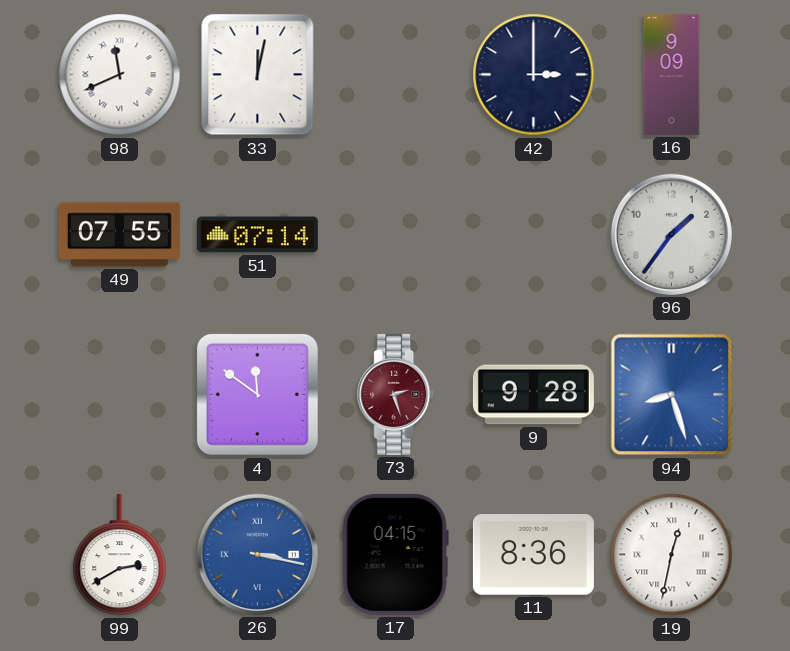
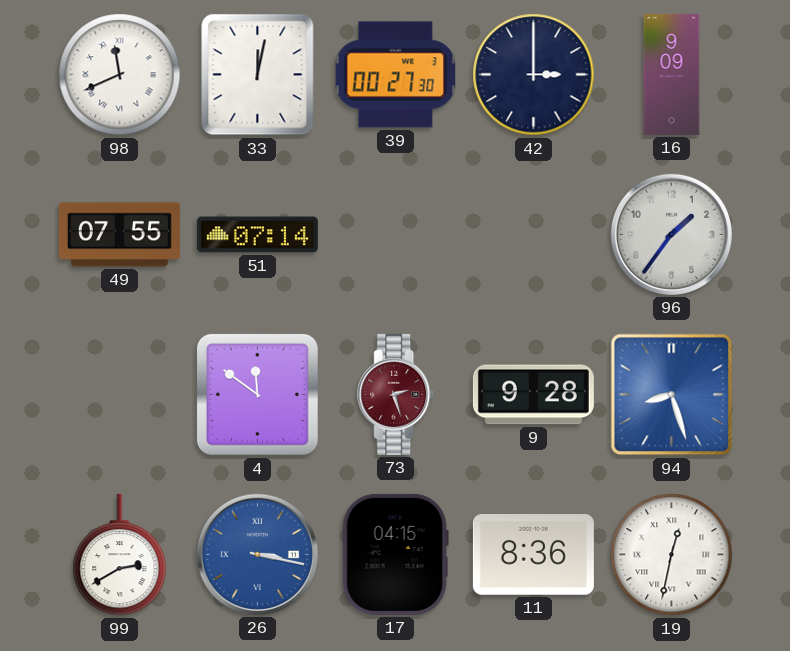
39: none -> 00:27
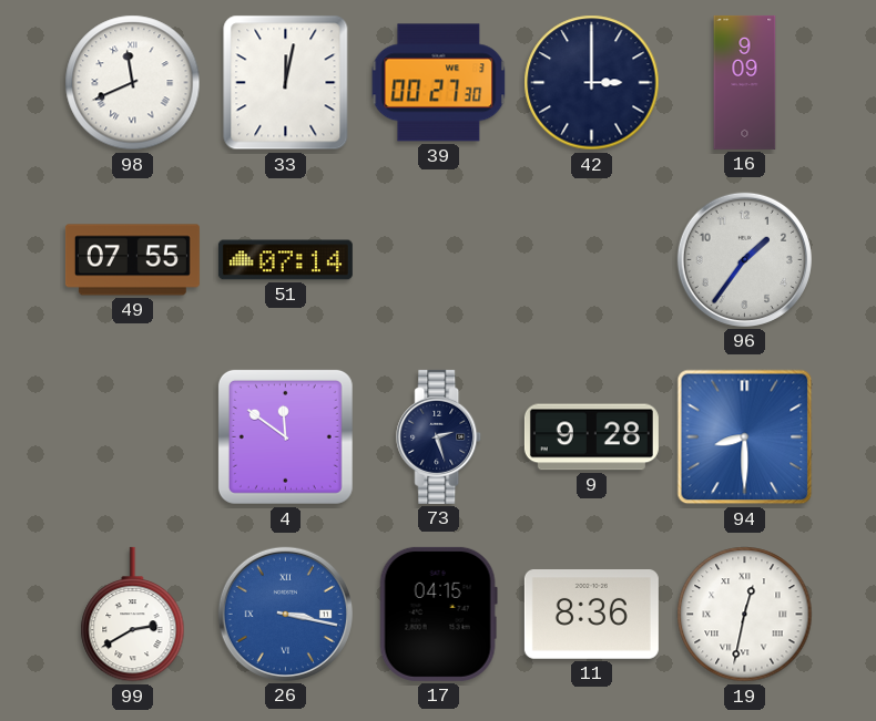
73 dial: burgundy -> navy
94: 8:27 -> 8:30
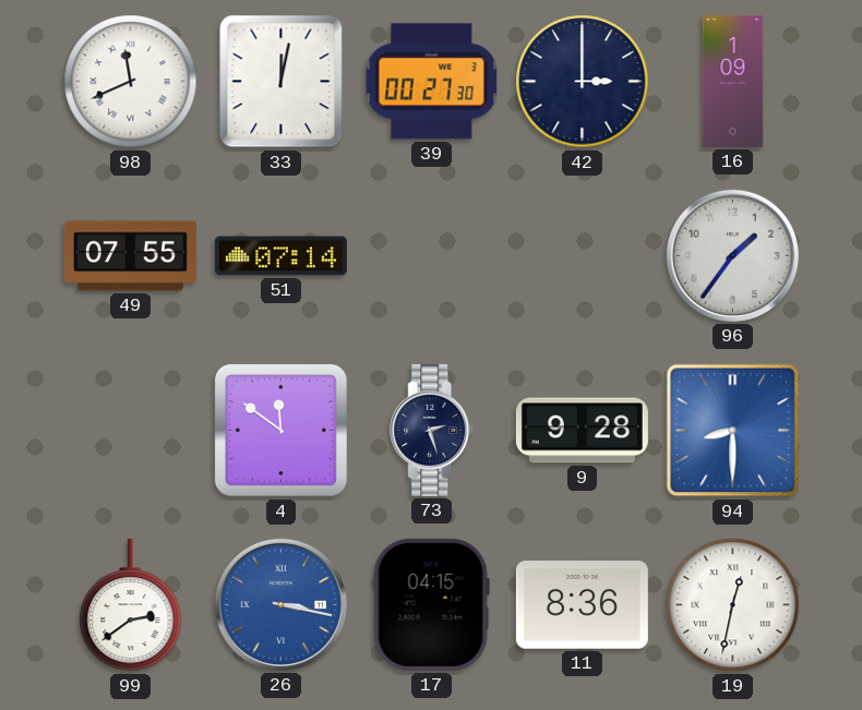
16: 9:09 -> 1:09
99: 2:40 -> 2:39
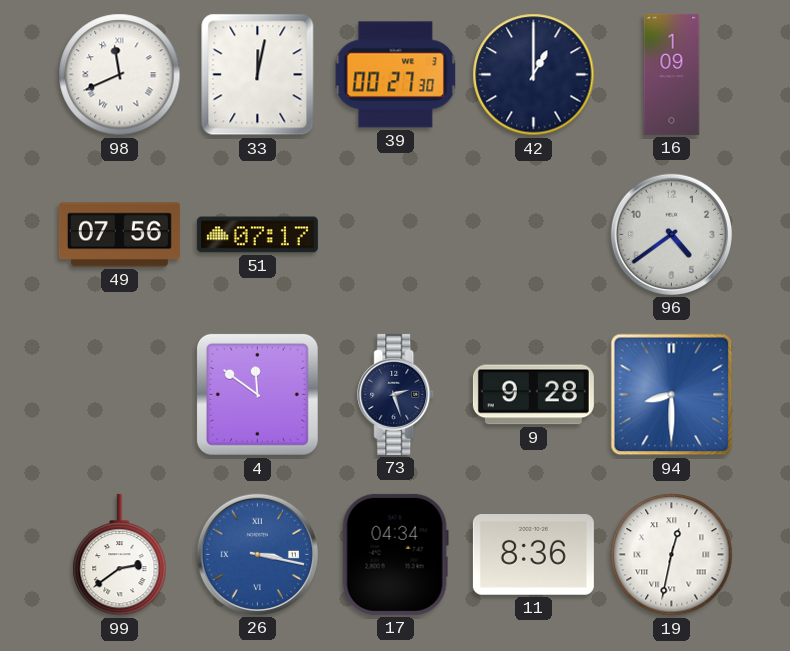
42: 3:00 -> 1:00
49: 07:55 -> 07:56
51: 07:14 -> 07:17
96: 1:36 -> 4:39
17: 04:15 -> 04:34
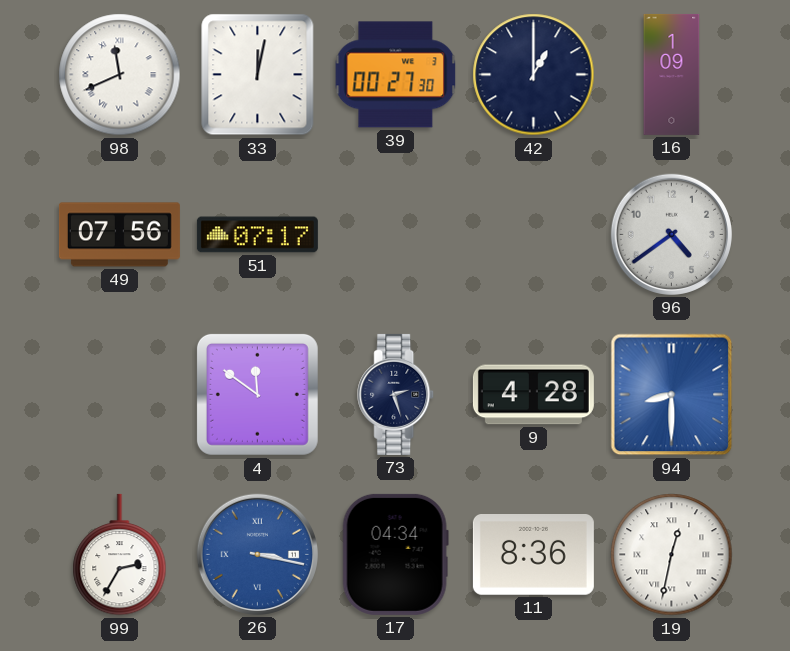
9: 9:28 -> 4:28
99: 2:39 -> 2:35
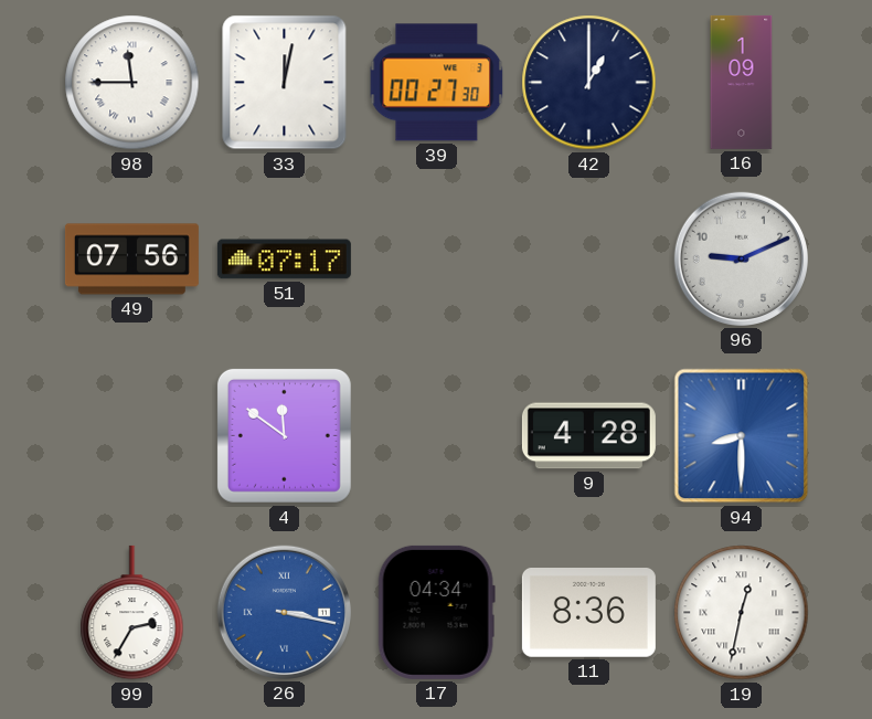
98: 11:41 -> 11:45
96: 4:39 -> 9:11
73: 2:27 -> none
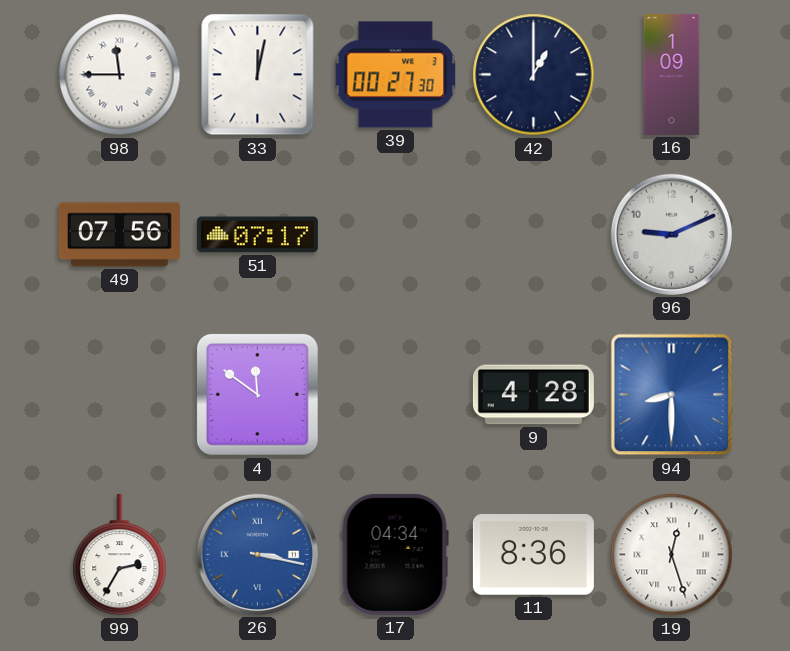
19: 12:32 -> 12:27
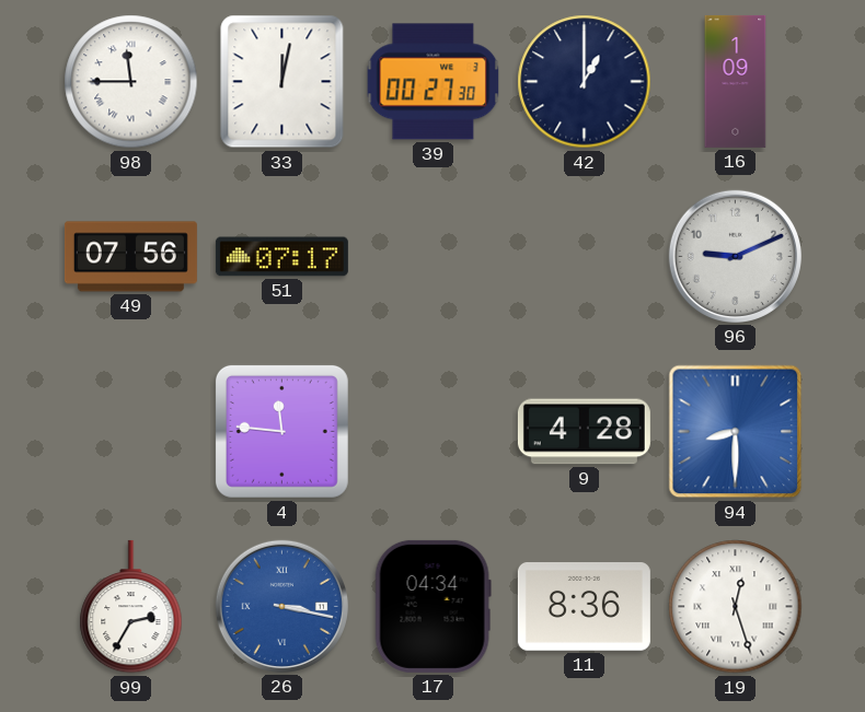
4: 11:51 -> 11:46
